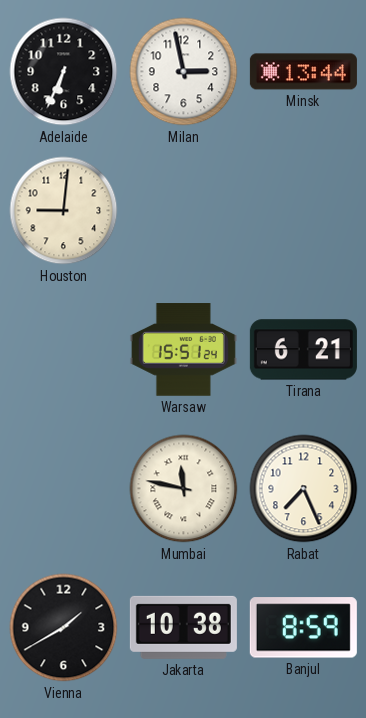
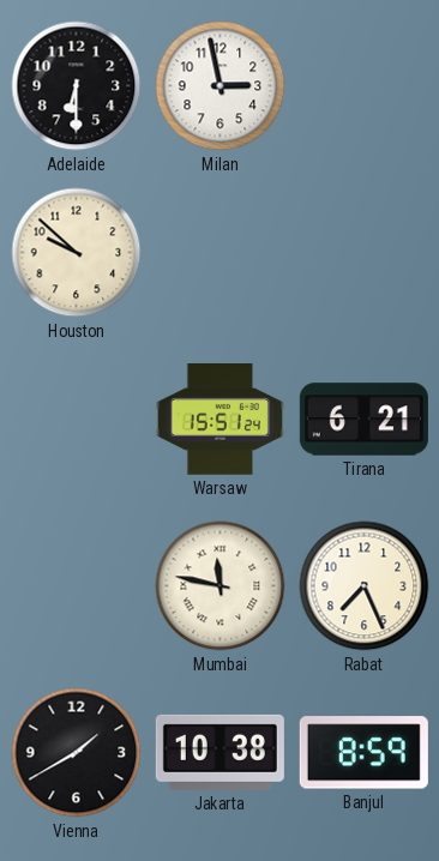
Adelaide: 6:34 -> 6:30
Minsk: 13:44 -> none
Houston: 9:01 -> 9:52
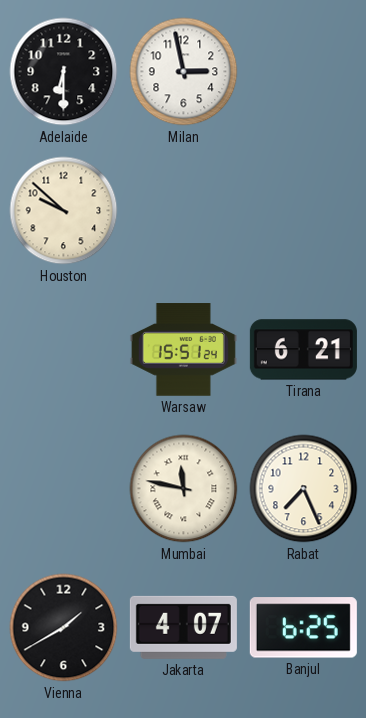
Jakarta: 10:38 -> 4:07
Banjul: 8:59 -> 6:25
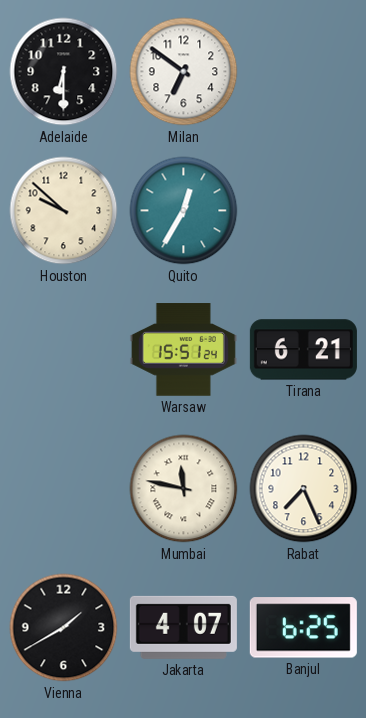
Milan: 2:58 -> 6:51
Quito: none -> 12:35
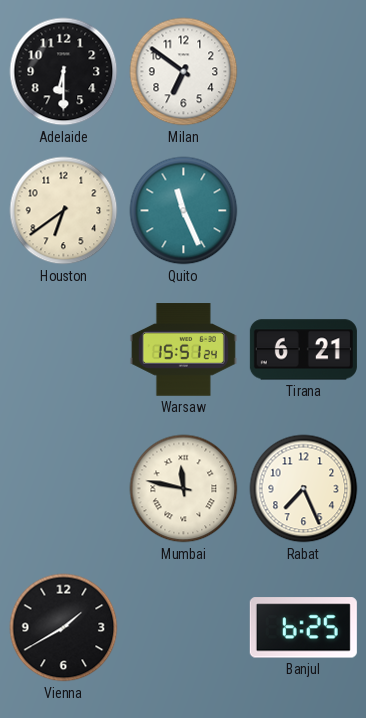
Houston: 9:52 -> 6:39
Quito: 12:35 -> 11:26
Jakarta: 4:07 -> none
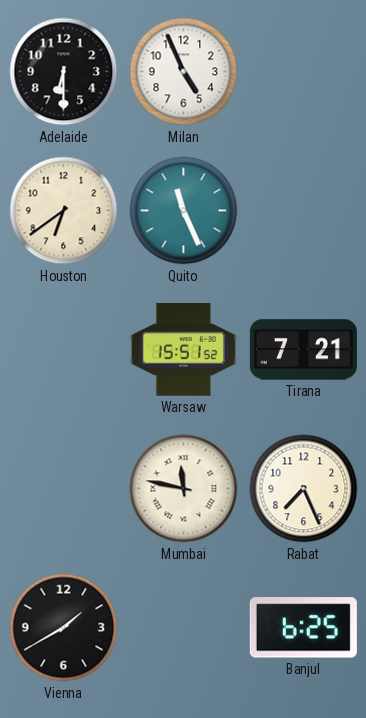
Milan: 6:51 -> 4:56
Warsaw: 15:51:24 -> 15:51:52
Tirana: 6:21 -> 7:21
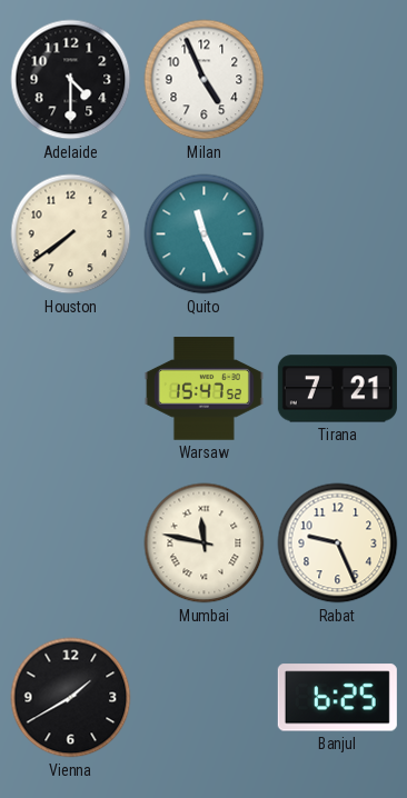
Adelaide: 6:30 -> 4:30
Houston: 6:39 -> 7:39
Warsaw: 15:51 -> 15:47
Rabat: 7:26 -> 9:26
